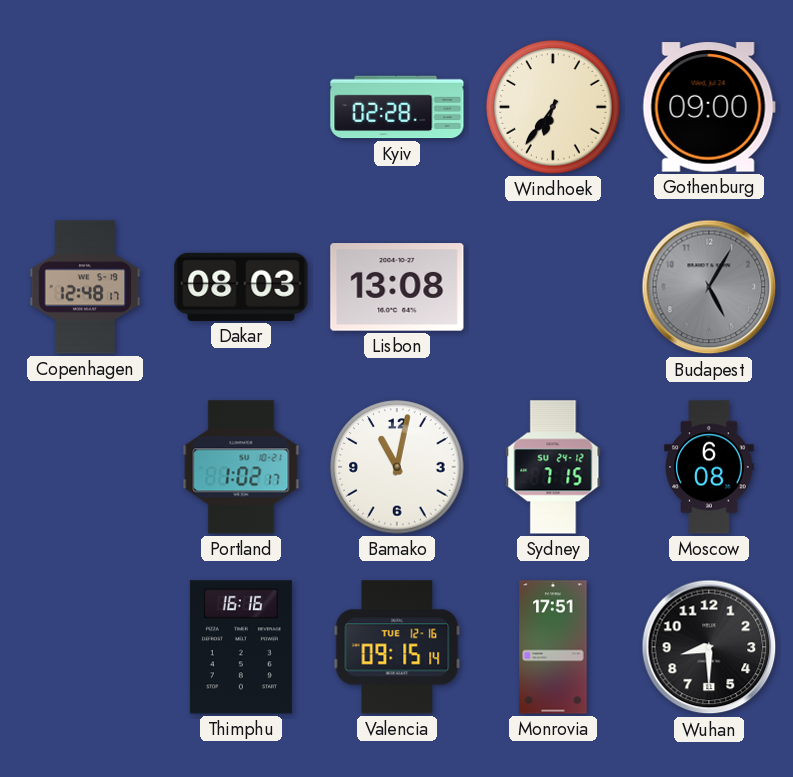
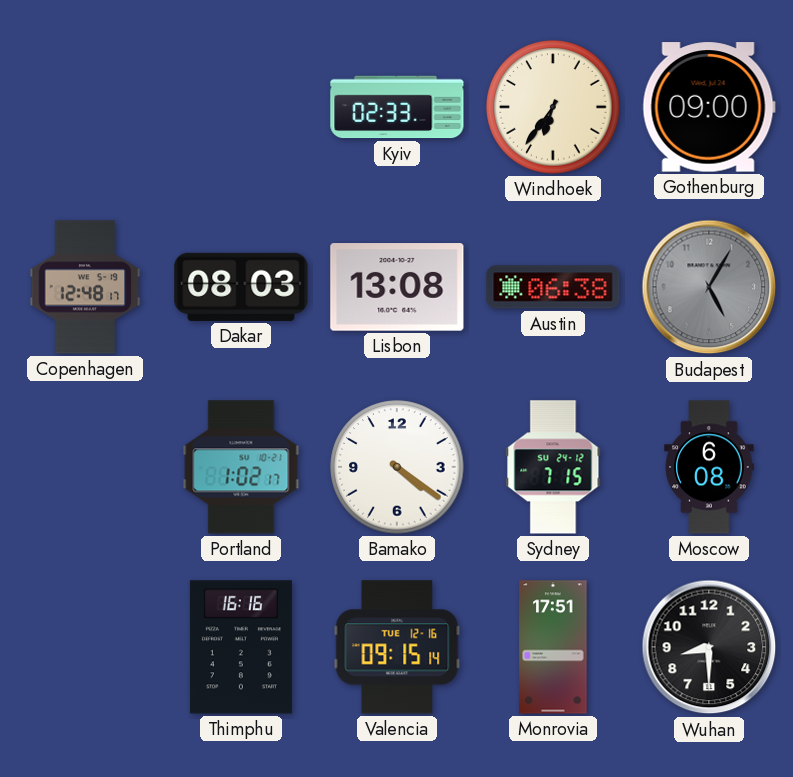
Kyiv: 02:28 -> 02:33
Austin: none -> 06:38
Bamako: 11:02 -> 4:21
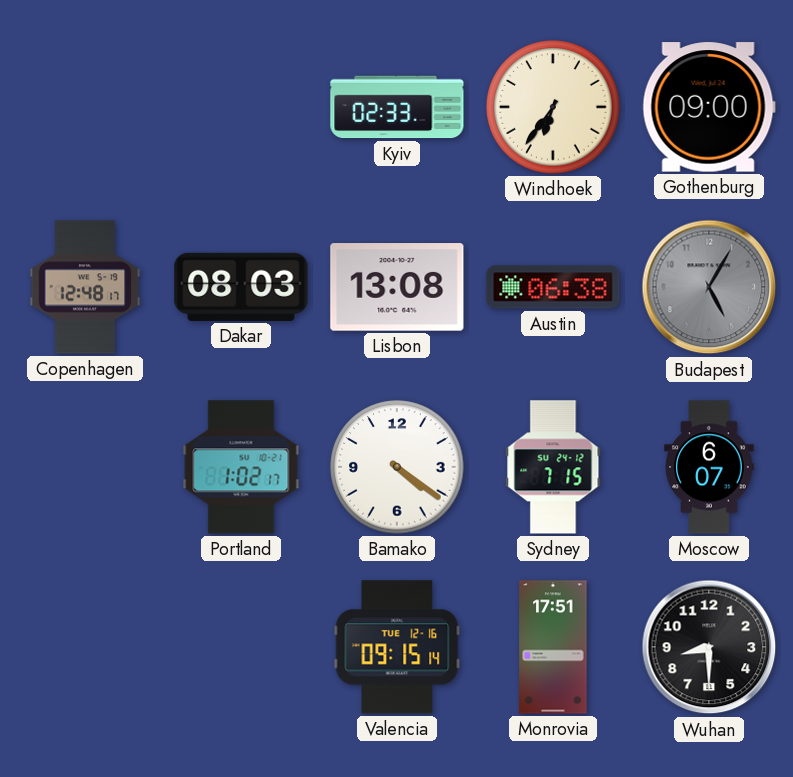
Moscow: 6:08 -> 6:07
Thimphu: 16:16 -> none
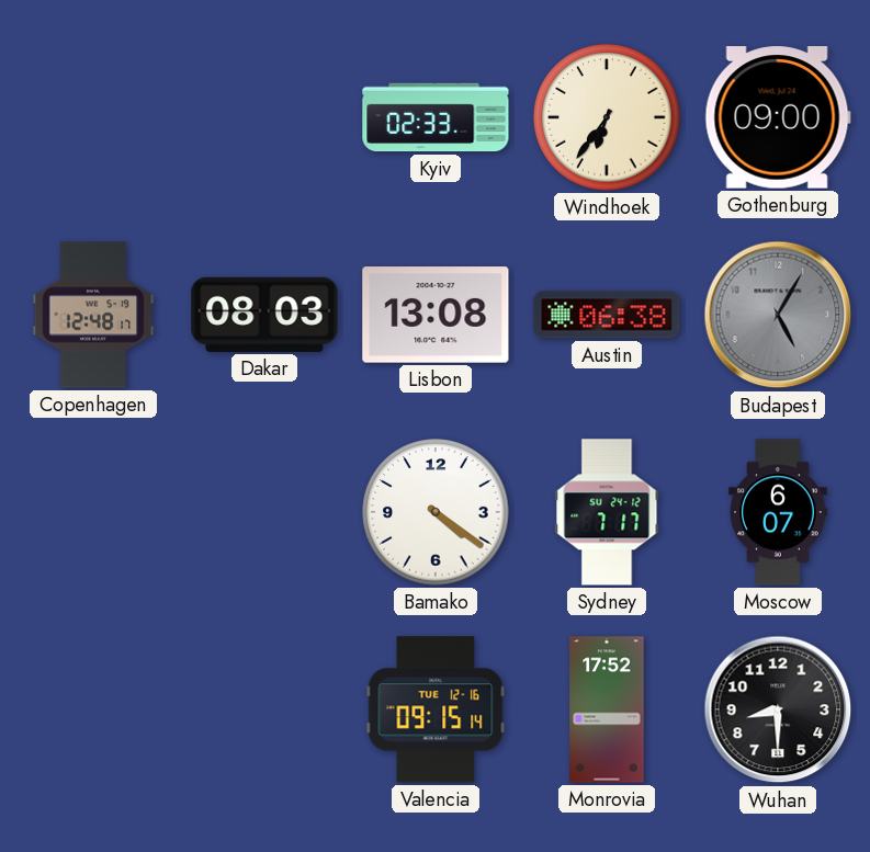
Portland: 1:02 -> none
Sydney: 7:15 -> 7:17
Monrovia: 17:51 -> 17:52
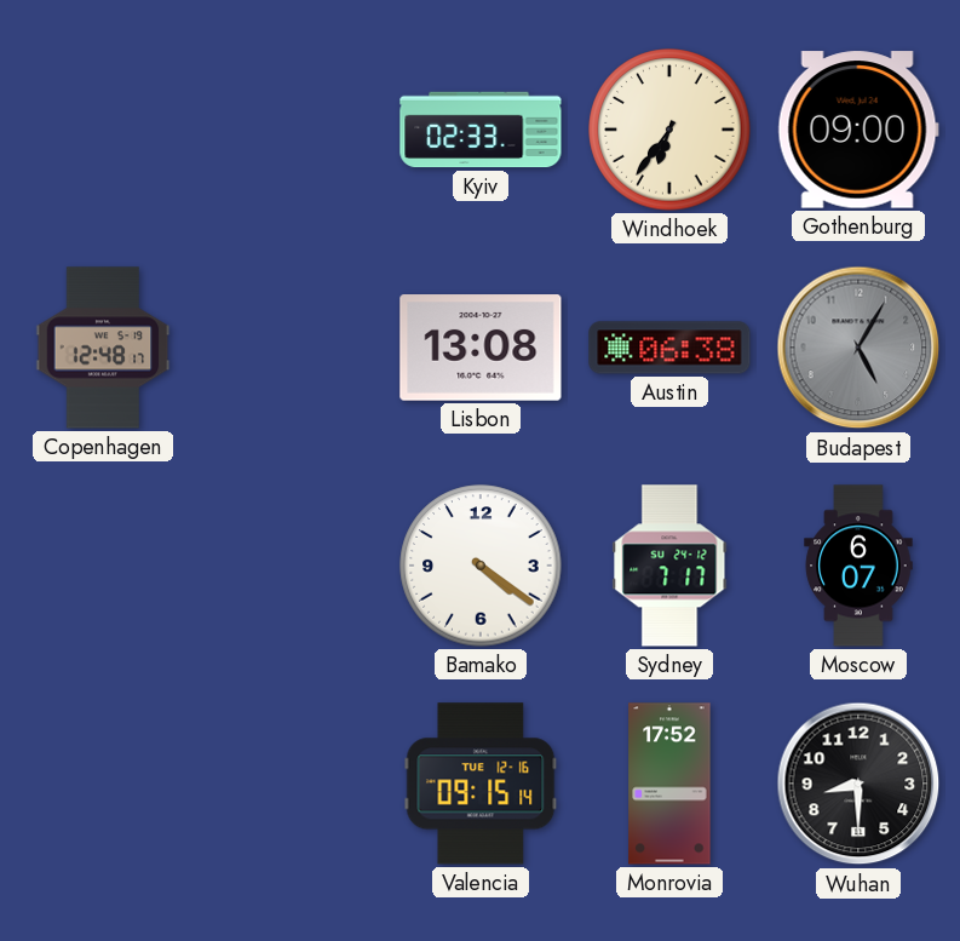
Dakar: 08:03 -> none
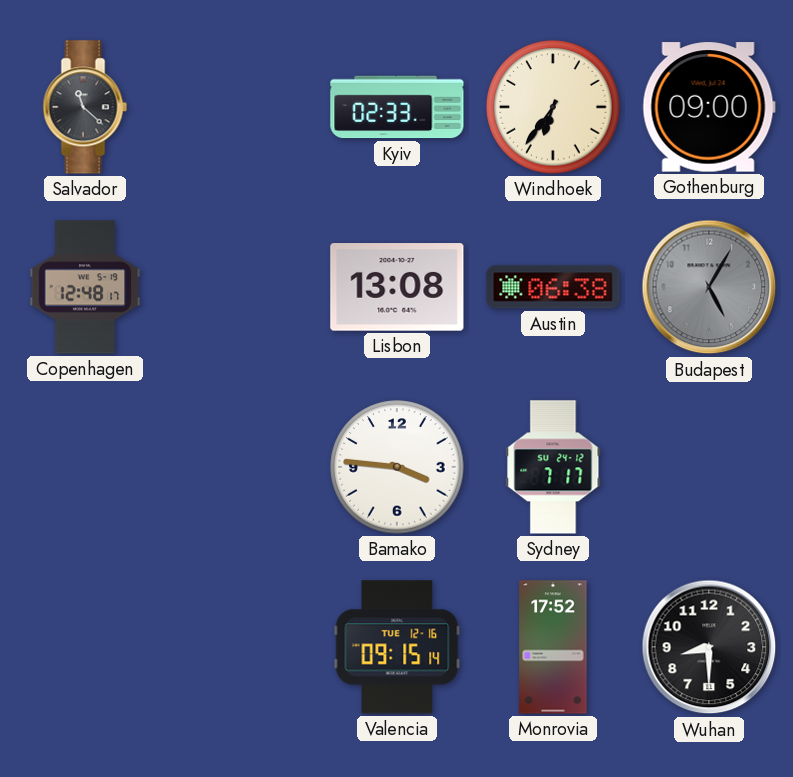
Salvador: none -> 11:22
Bamako: 4:21 -> 3:46
Moscow: 6:07 -> none
